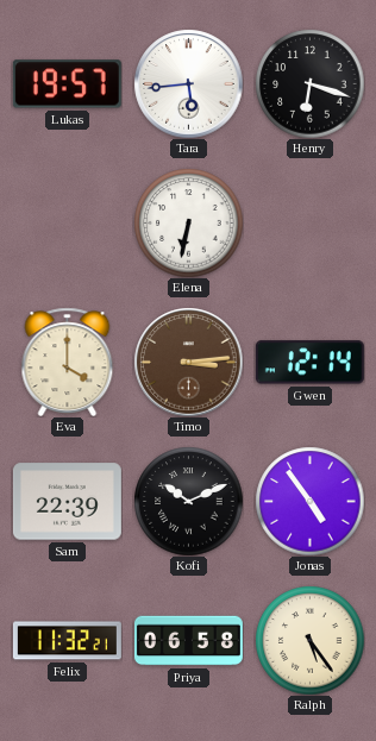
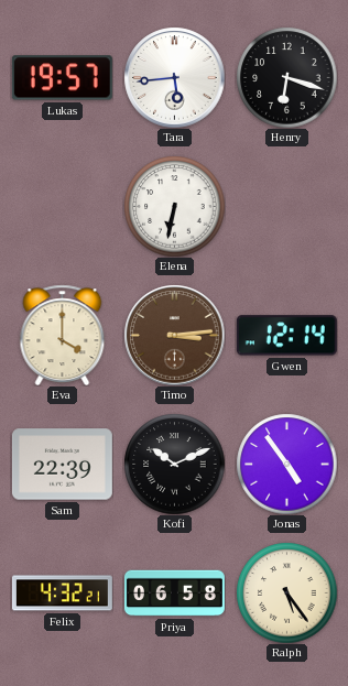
Felix: 11:32 -> 4:32
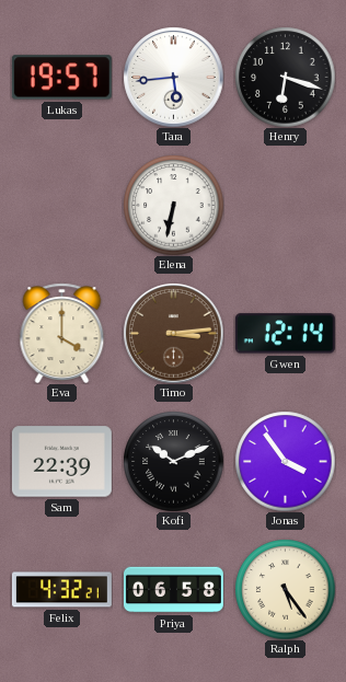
Jonas: 4:54 -> 3:54
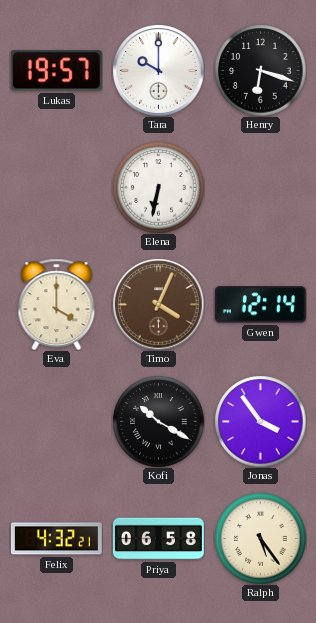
Tara: 5:44 -> 10:00
Timo: 3:14 -> 4:04
Sam: 22:39 -> none
Kofi: 10:11 -> 10:20
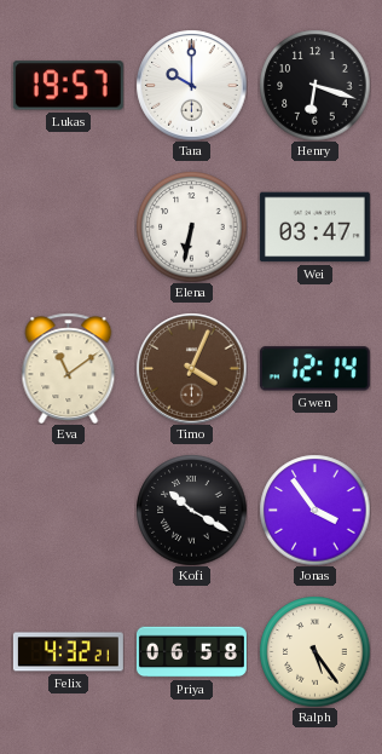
Wei: none -> 03:47
Eva: 4:00 -> 11:09
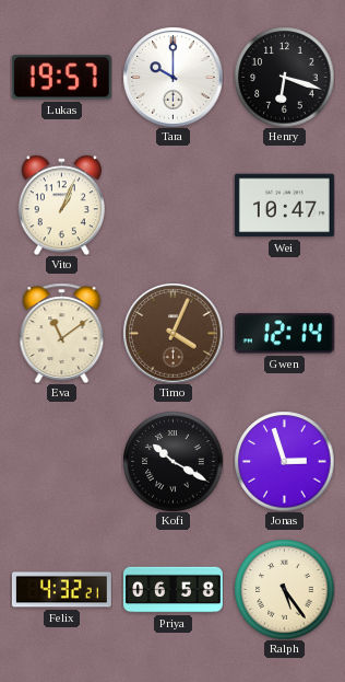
Vito: none -> 1:04
Elena: 6:32 -> none
Wei: 03:47 -> 10:47
Jonas: 3:54 -> 2:57
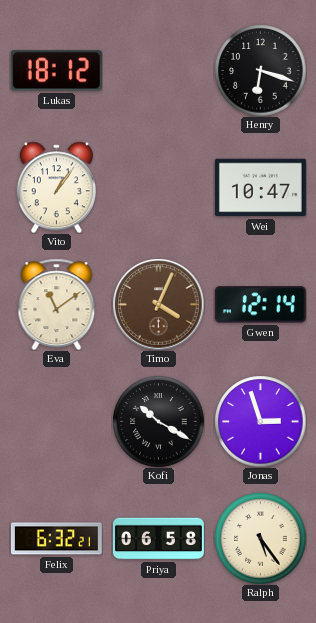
Lukas: 19:57 -> 18:12
Tara: 10:00 -> none
Vito: 1:04 -> 1:06
Felix: 4:32 -> 6:32
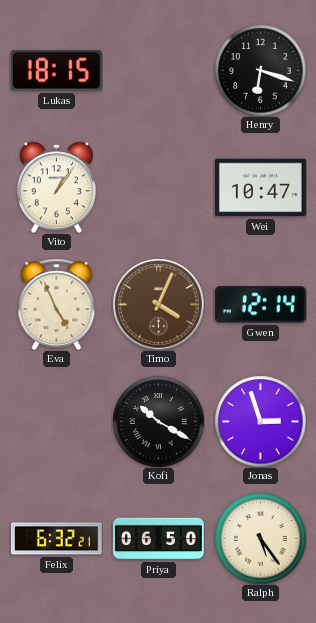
Lukas: 18:12 -> 18:15
Eva: 11:09 -> 4:56
Priya: 06:58 -> 06:50
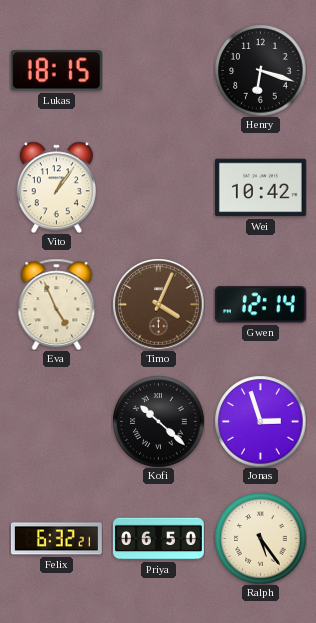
Wei: 10:47 -> 10:42
Kofi: 10:20 -> 10:22
